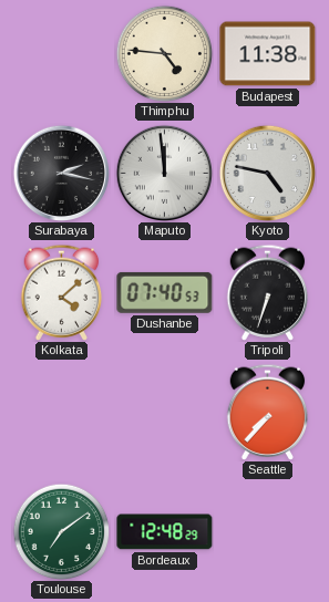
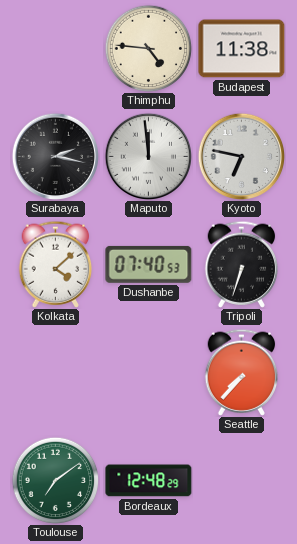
Kyoto: 4:47 -> 6:47
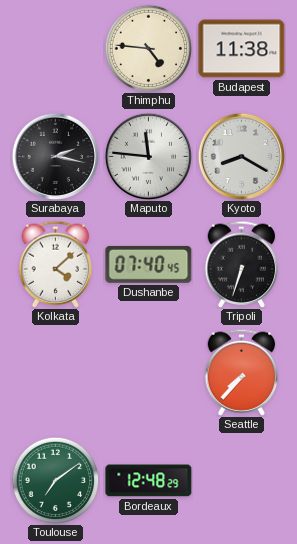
Maputo: 11:59 -> 11:46
Kyoto: 6:47 -> 8:20
Dushanbe: 07:40:53 -> 07:40:45
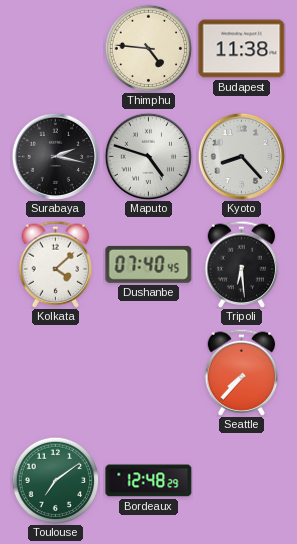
Maputo: 11:46 -> 4:48
Kyoto: 8:20 -> 8:23
Tripoli: 6:33 -> 6:29
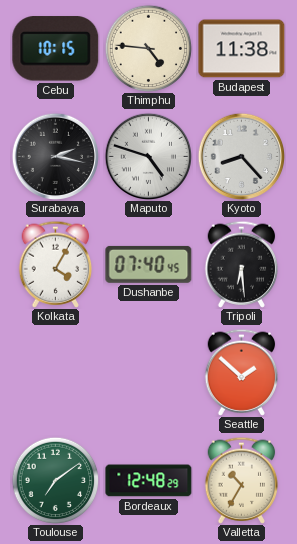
Cebu: none -> 10:15
Kolkata: 4:08 -> 4:05
Seattle: 7:37 -> 1:52
Valletta: none -> 10:35
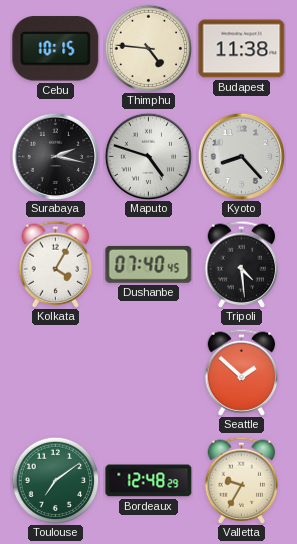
Tripoli: 6:29 -> 4:29
Valletta: 10:35 -> 9:35
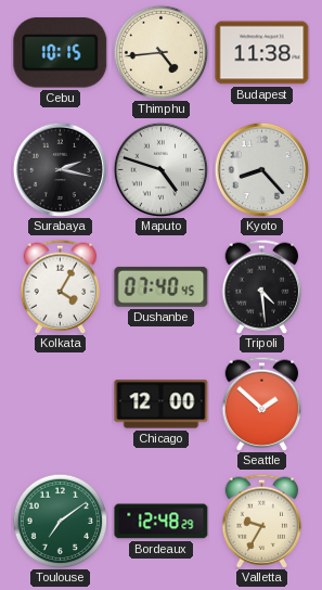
Thimphu: 4:46 -> 4:44
Chicago: none -> 12:00
